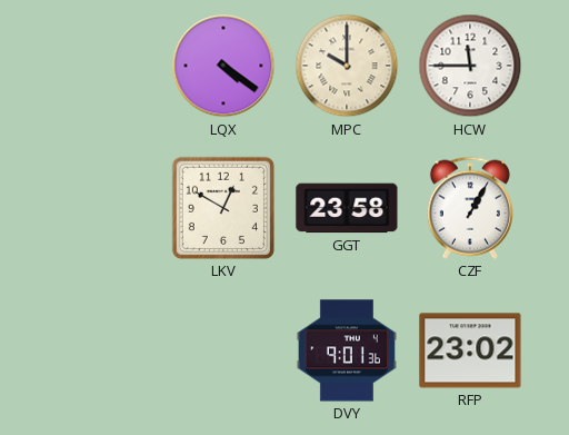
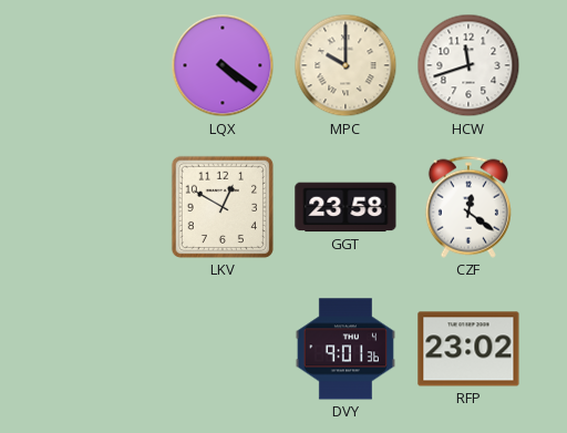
HCW: 11:45 -> 11:42
CZF: 1:05 -> 12:21
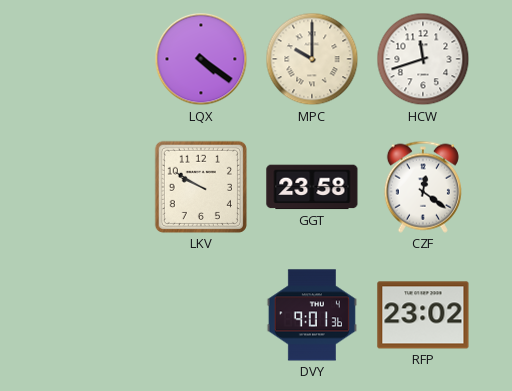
LKV: 12:50 -> 9:50
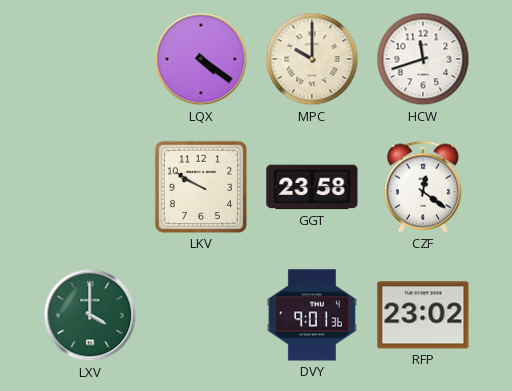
LXV: none -> 4:00
